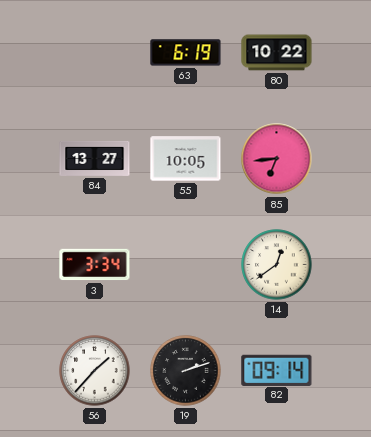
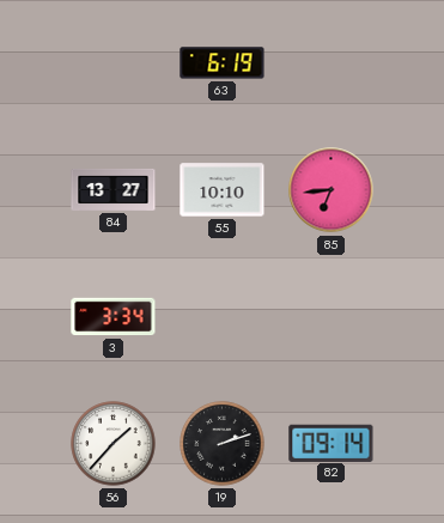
80: 10:22 -> none
55: 10:05 -> 10:10
14: 12:39 -> none
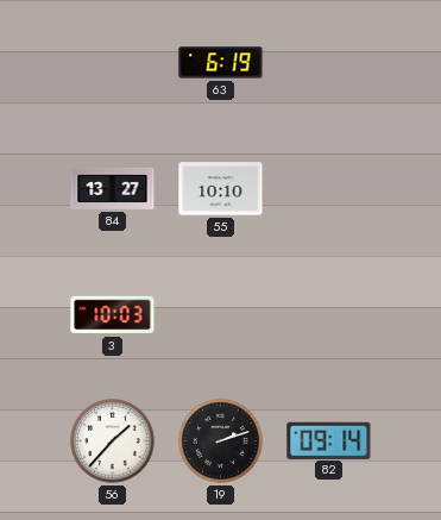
85: 6:44 -> none
3: 3:34 -> 10:03
